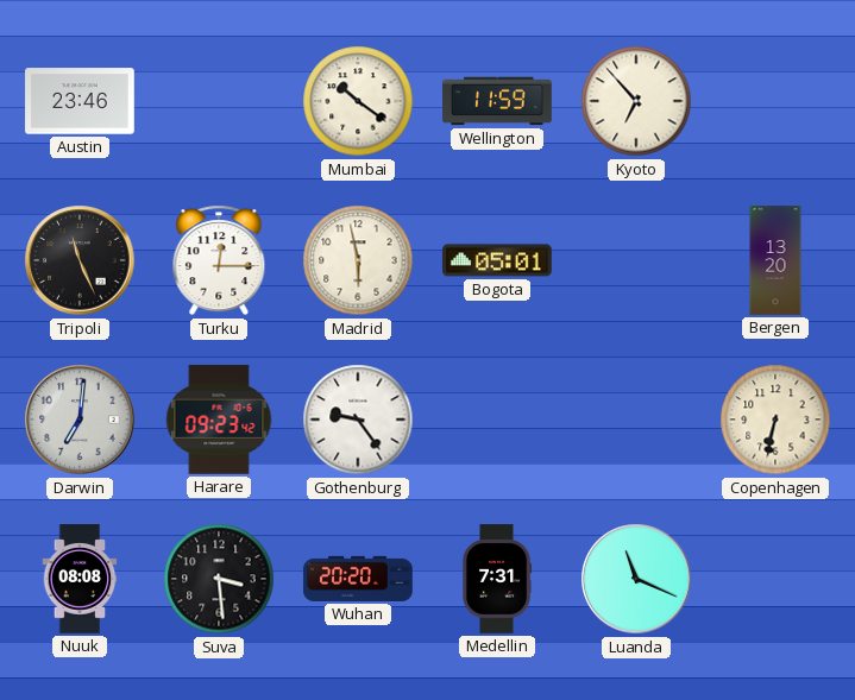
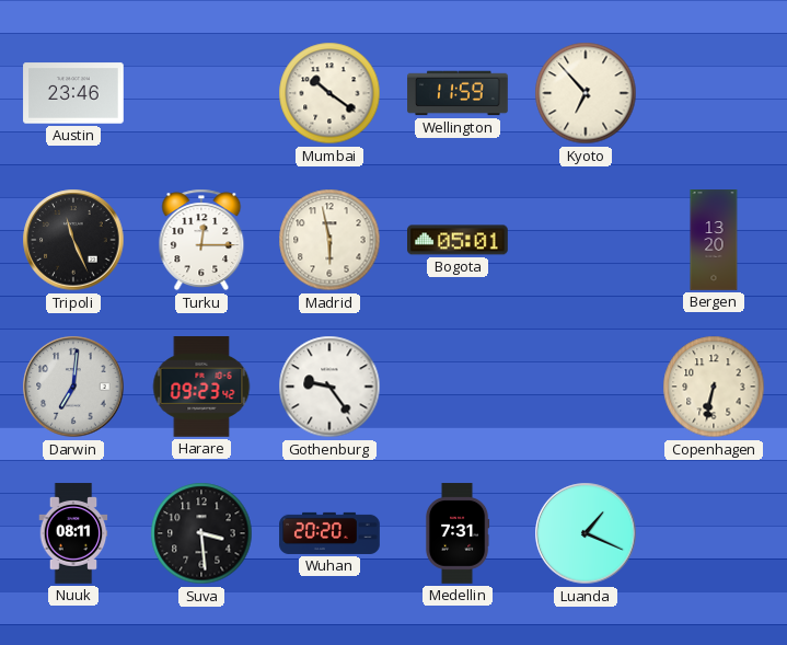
Nuuk: 08:08 -> 08:11
Luanda: 11:19 -> 1:19
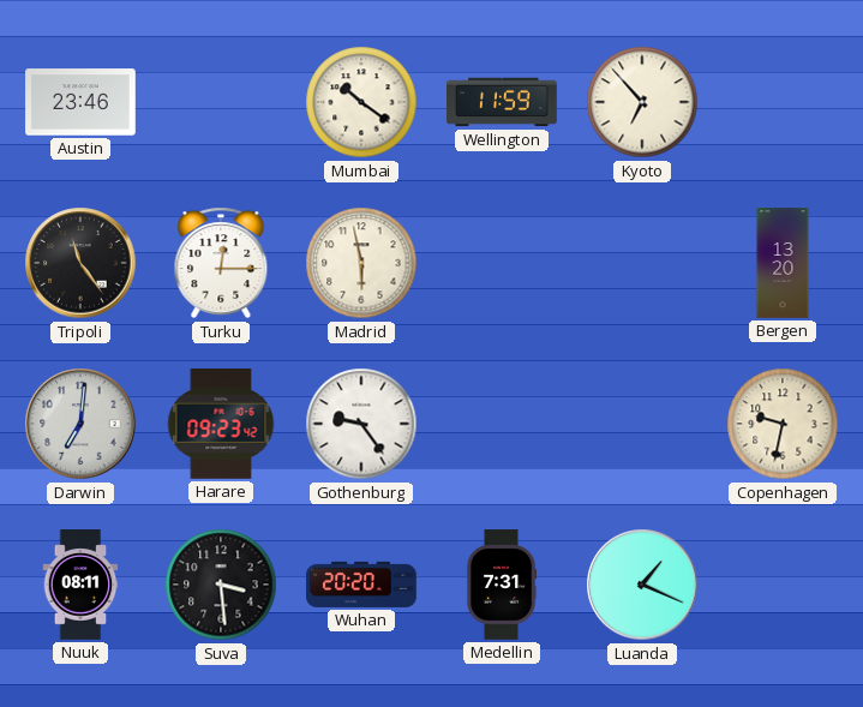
Tripoli: 11:26 -> 11:24
Bogota: 05:01 -> none
Copenhagen: 6:32 -> 9:32
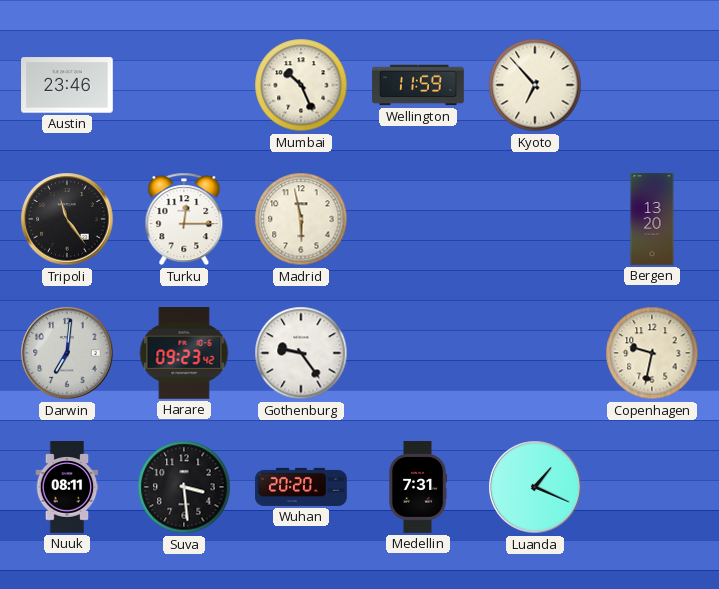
Mumbai: 10:21 -> 10:26
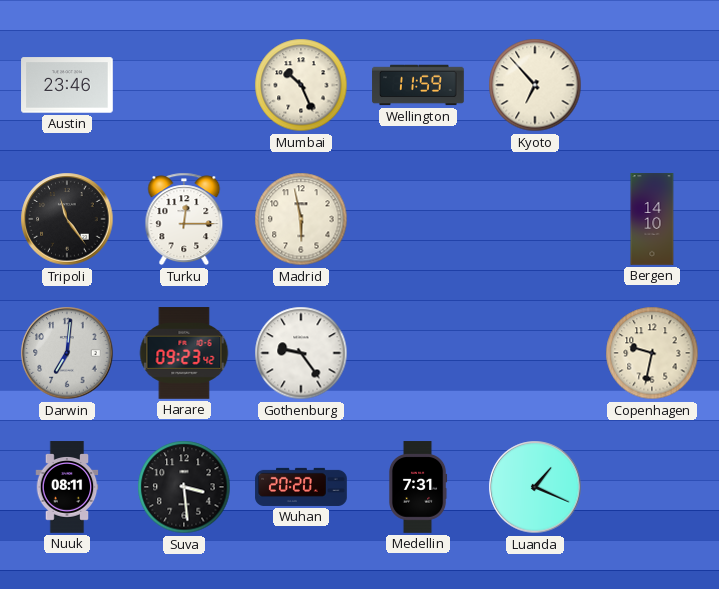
Bergen: 13:20 -> 14:10
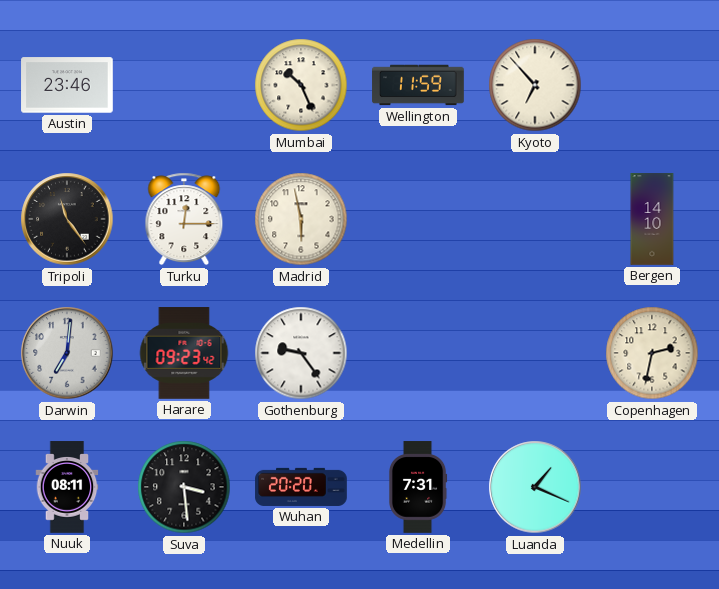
Copenhagen: 9:32 -> 2:32
